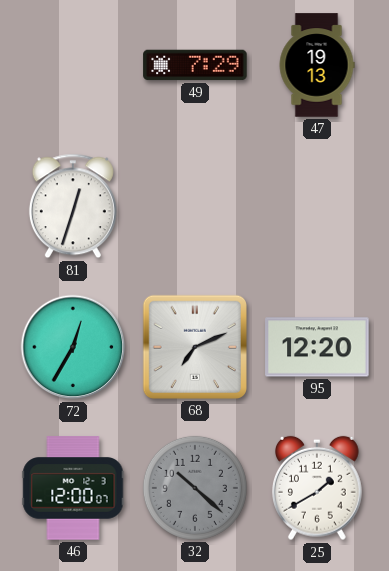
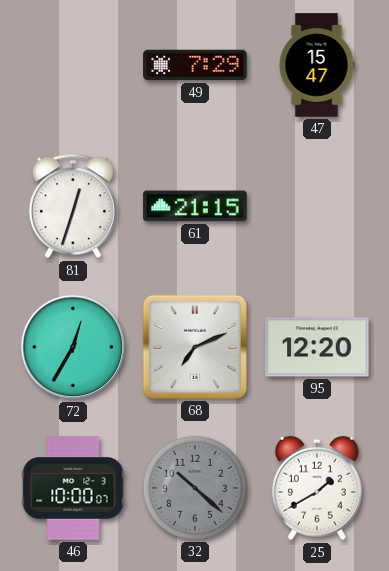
47: 19:13 -> 15:47
61: none -> 21:15
46: 12:00 -> 10:00
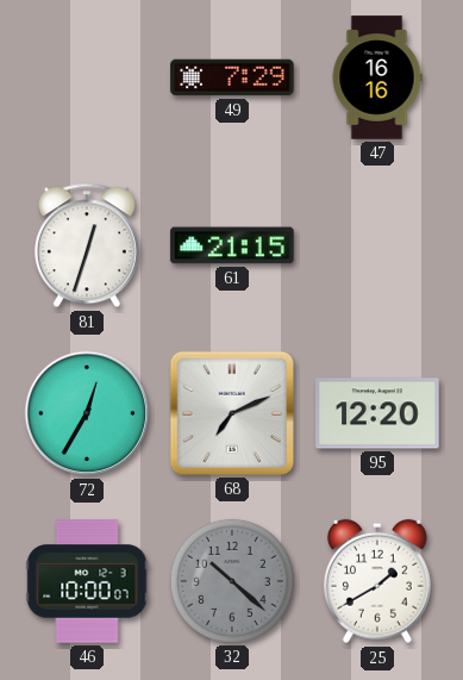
47: 15:47 -> 16:16
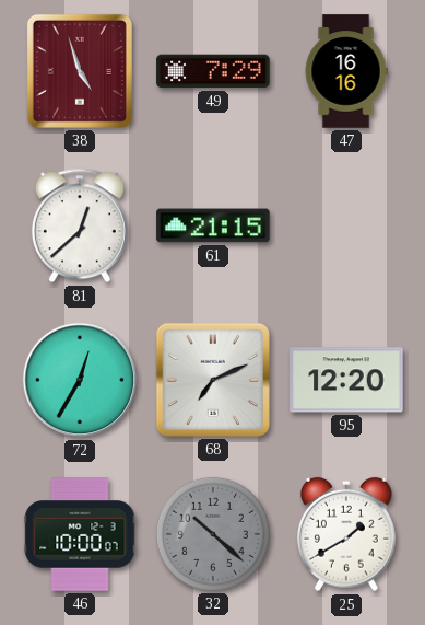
38: none -> 4:57
81: 12:33 -> 12:38
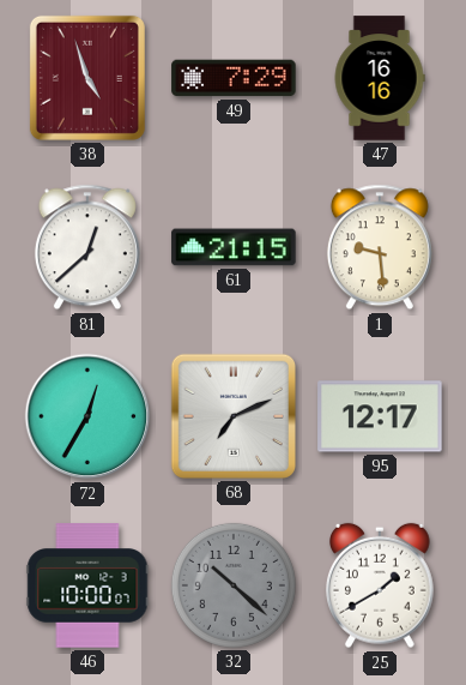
1: none -> 9:29
95: 12:20 -> 12:17
